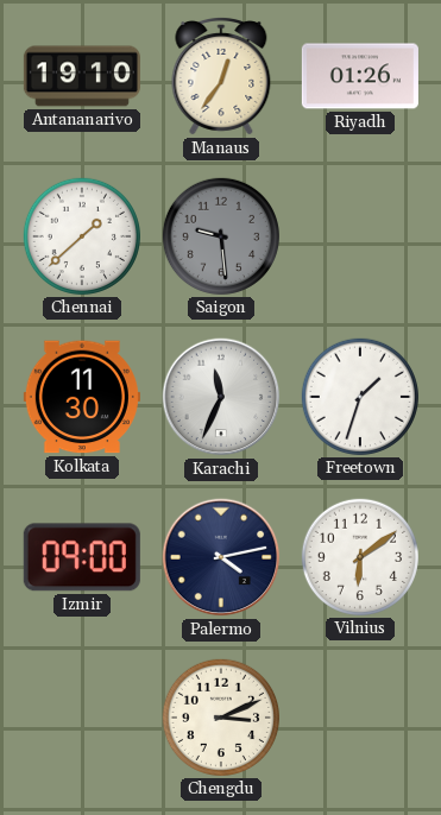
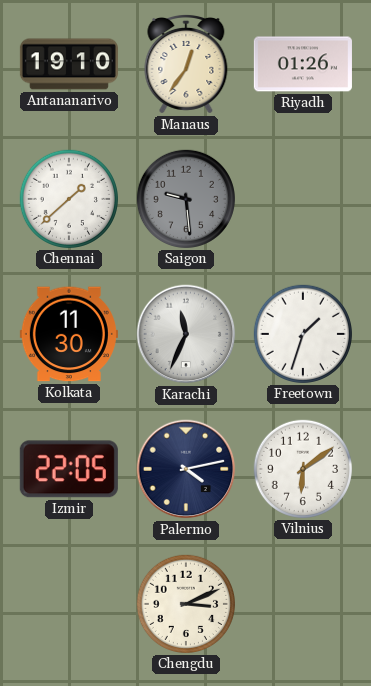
Izmir: 09:00 -> 22:05
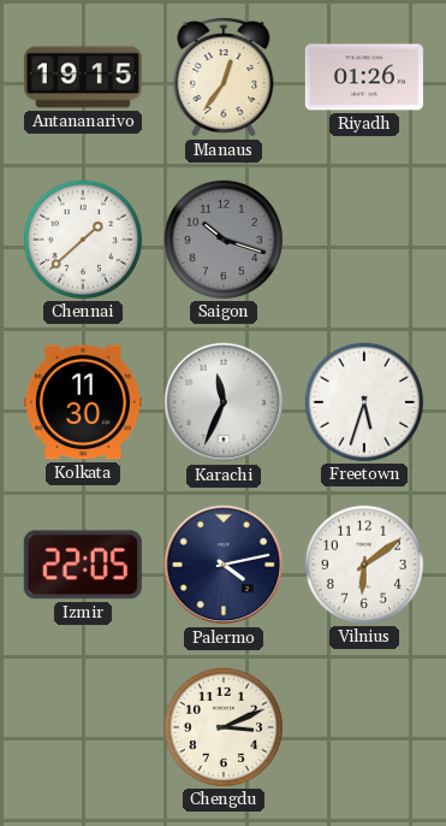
Antananarivo: 19:10 -> 19:15
Saigon: 9:29 -> 10:18
Freetown: 1:33 -> 5:33
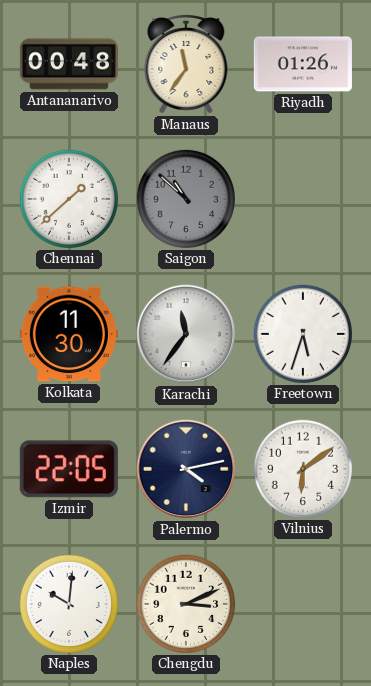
Antananarivo: 19:15 -> 00:48
Manaus: 12:36 -> 11:36
Saigon: 10:18 -> 10:52
Karachi: 11:34 -> 11:36
Naples: none -> 10:01
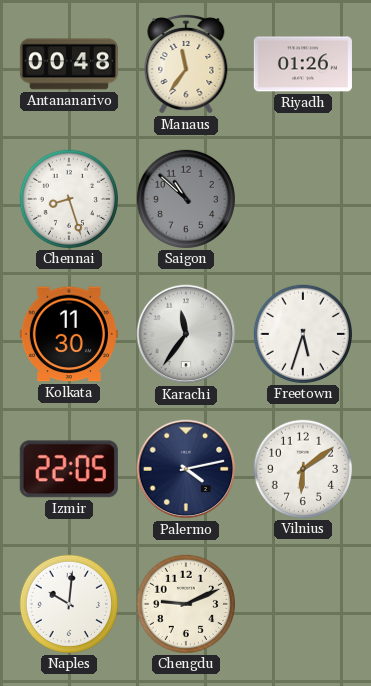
Chennai: 1:38 -> 8:27
Chengdu: 3:11 -> 9:11
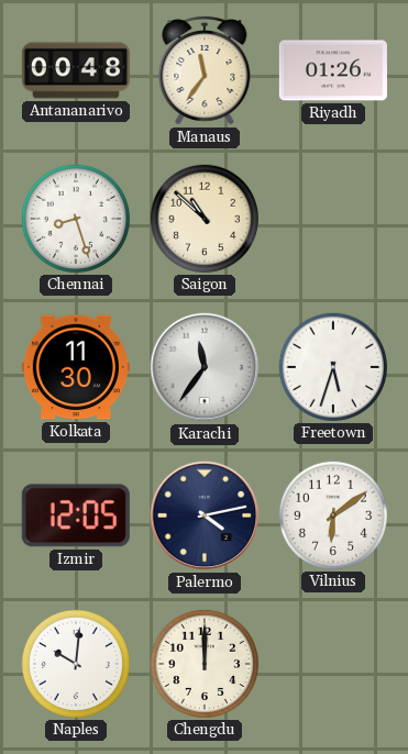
Saigon dial: grey -> cream
Izmir: 22:05 -> 12:05
Chengdu: 9:11 -> 12:00
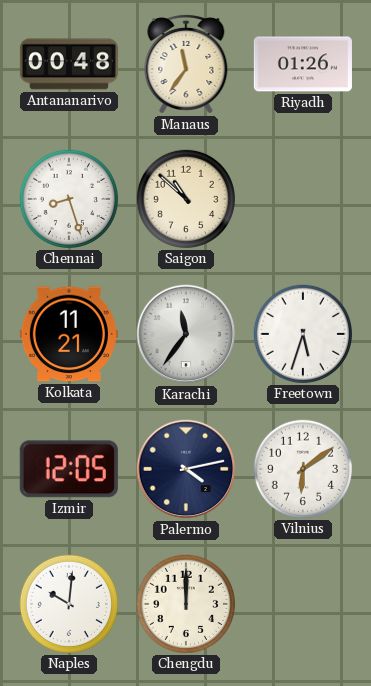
Kolkata: 11:30 -> 11:21
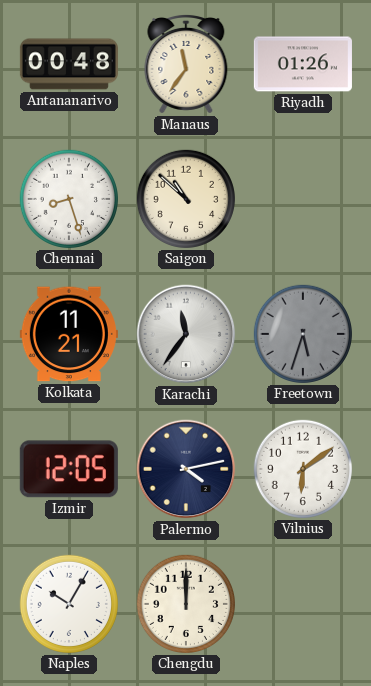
Freetown dial: white -> grey
Naples: 10:01 -> 10:05
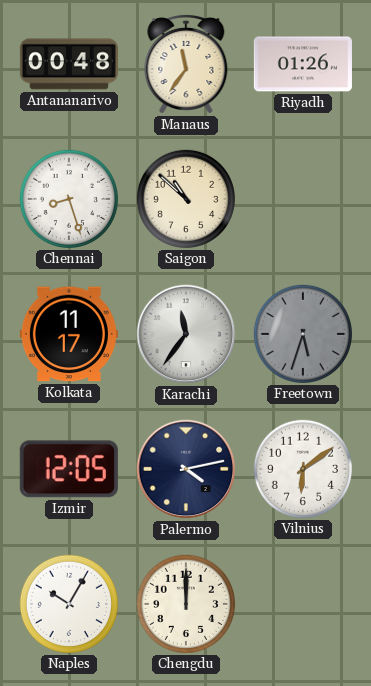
Kolkata: 11:21 -> 11:17
